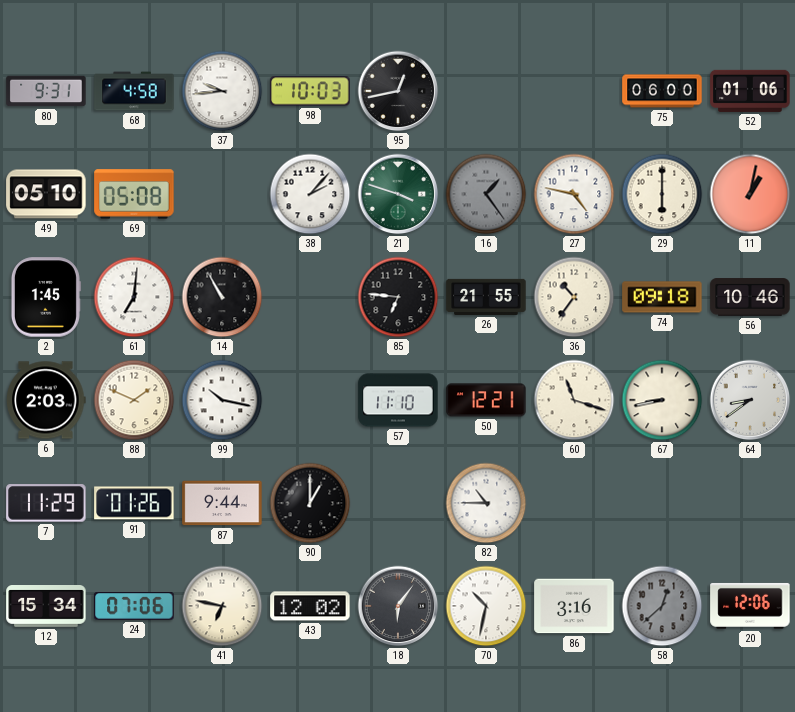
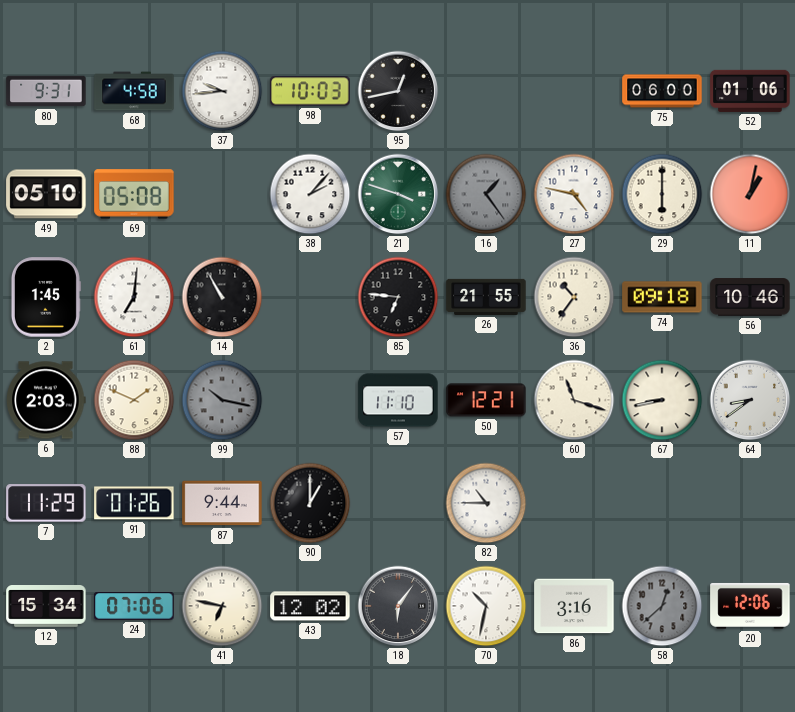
99 dial: white -> grey
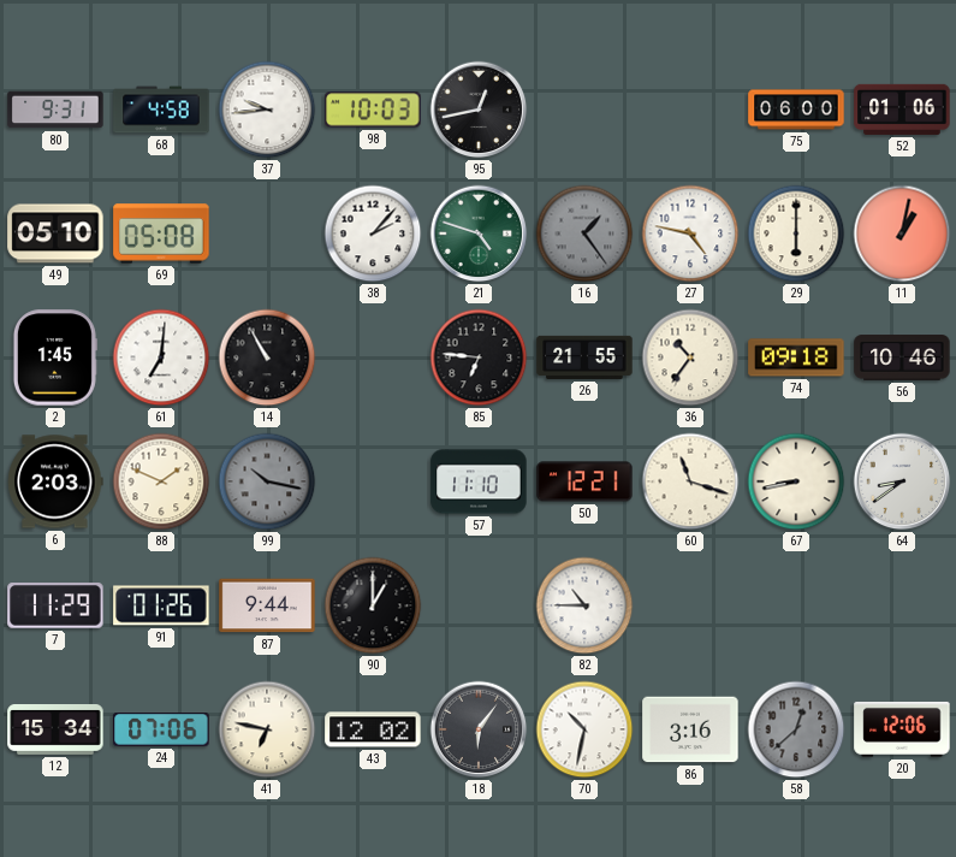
21: 3:48 -> 4:48
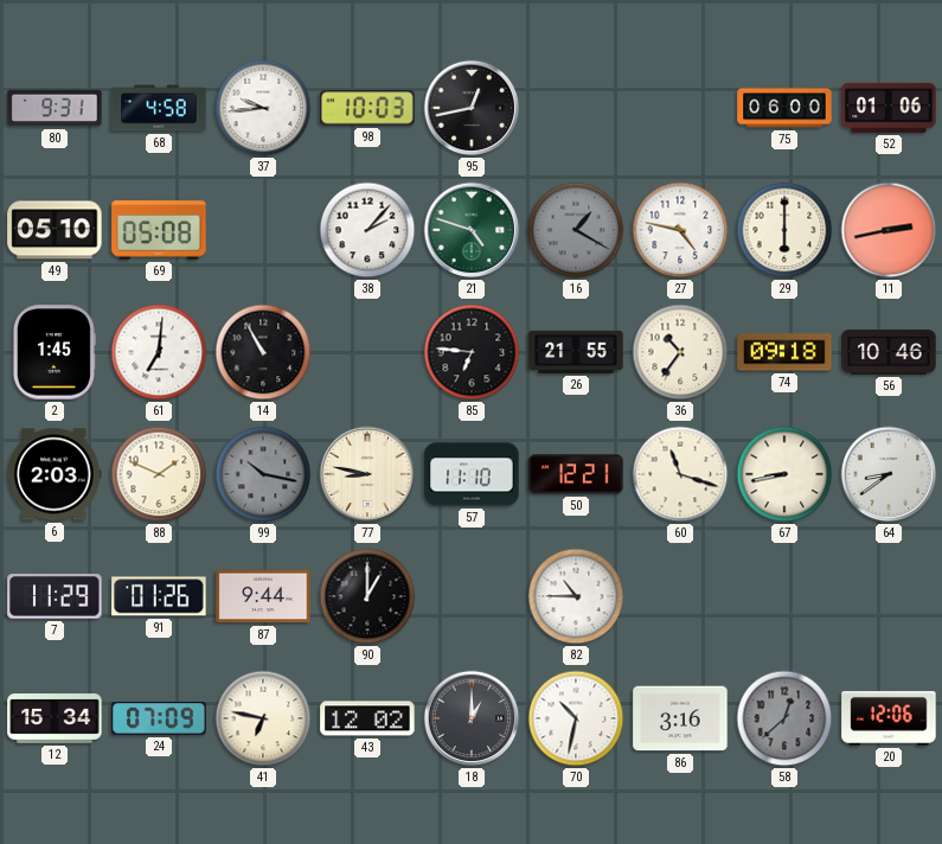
16: 1:24 -> 1:20
11: 1:02 -> 2:43
77: none -> 8:47
24: 07:06 -> 07:09
18: 6:06 -> 1:00
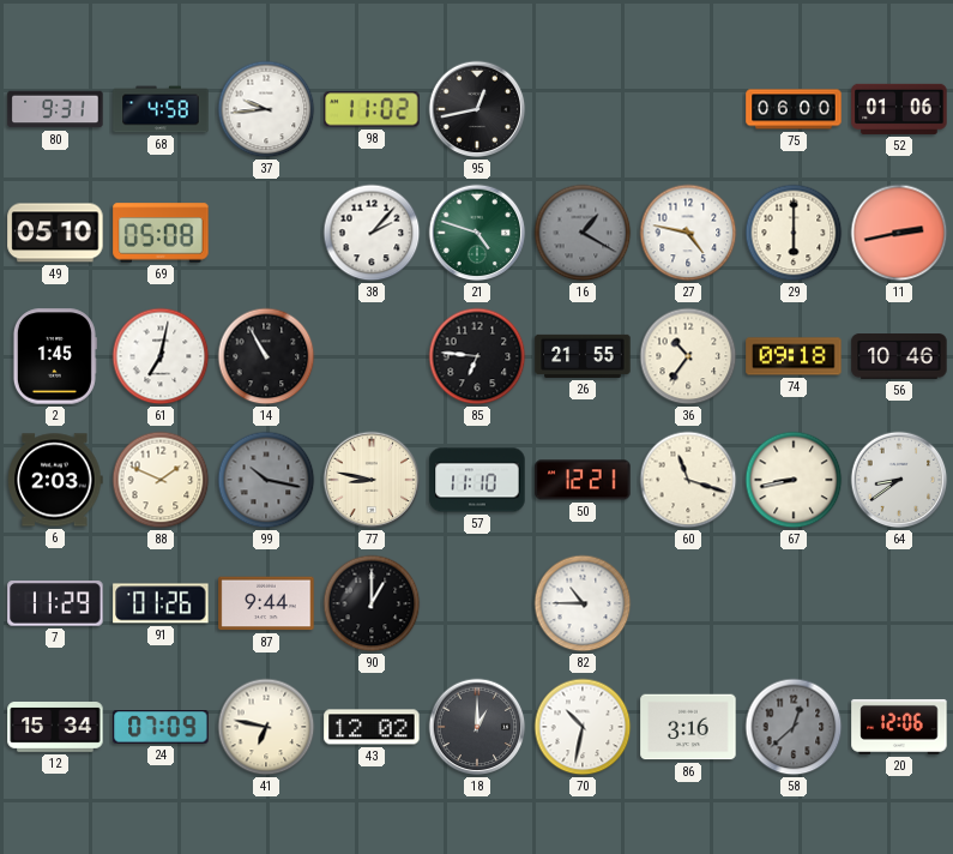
98: 10:03 -> 11:02
61: 7:01 -> 7:02
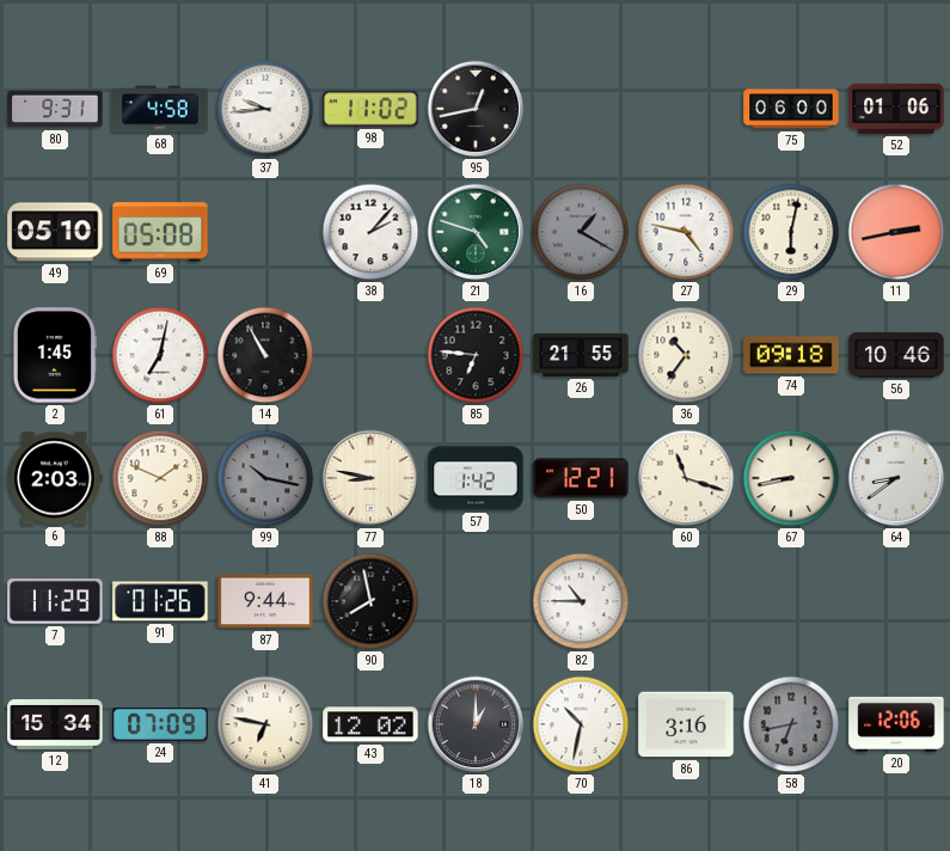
29: 6:00 -> 6:02
57: 11:10 -> 1:42
90: 1:00 -> 7:58
58: 12:38 -> 6:43
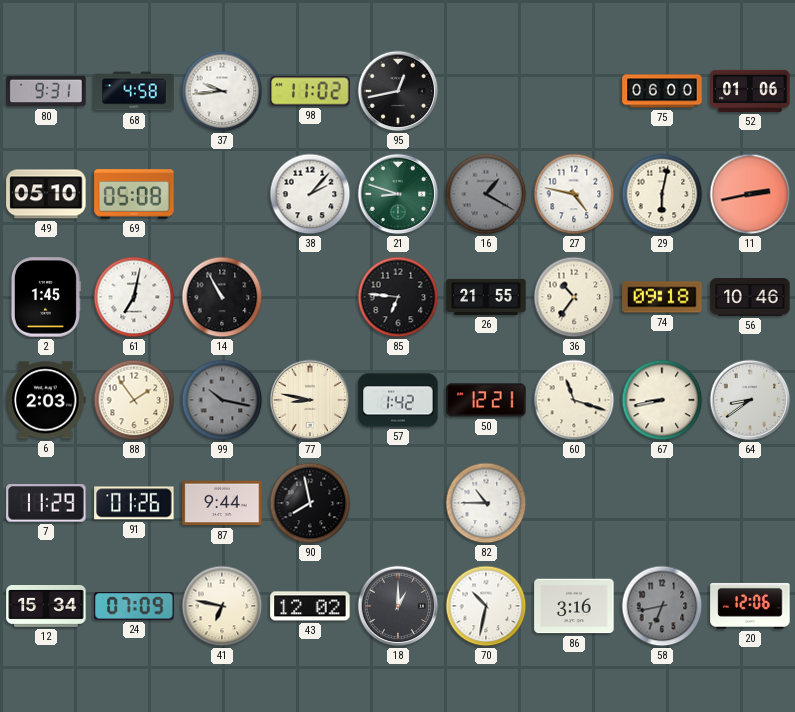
21: 4:48 -> 8:48
88: 1:49 -> 1:54
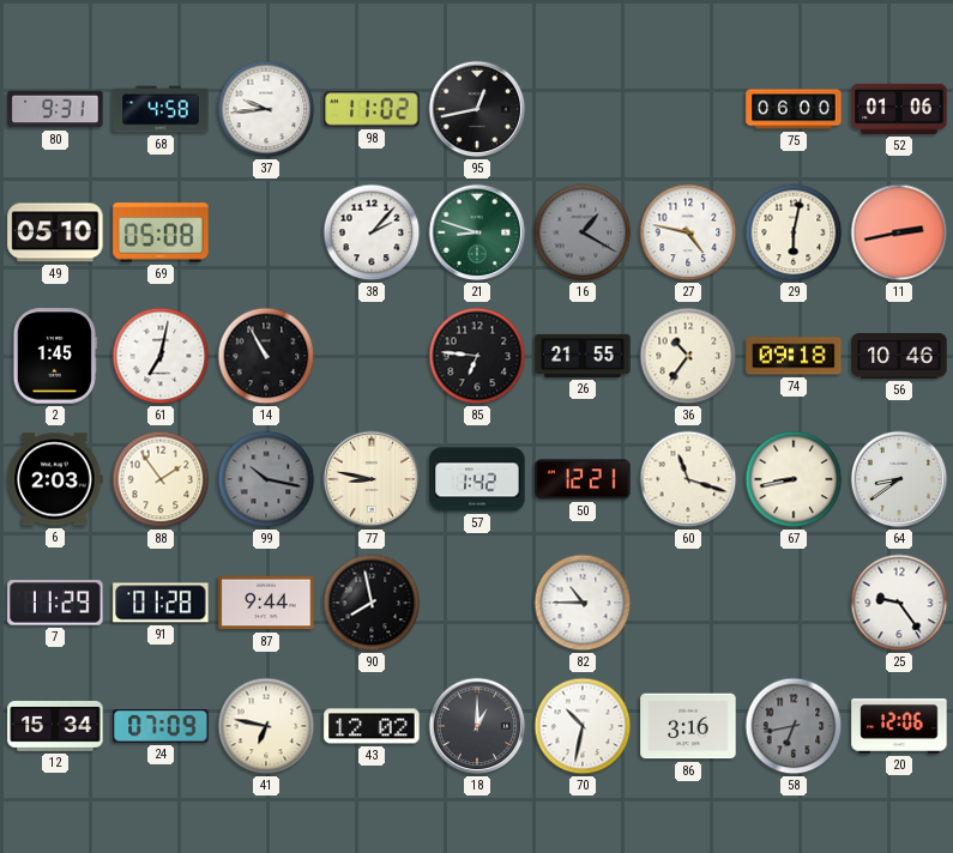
91: 01:26 -> 01:28
25: none -> 9:24
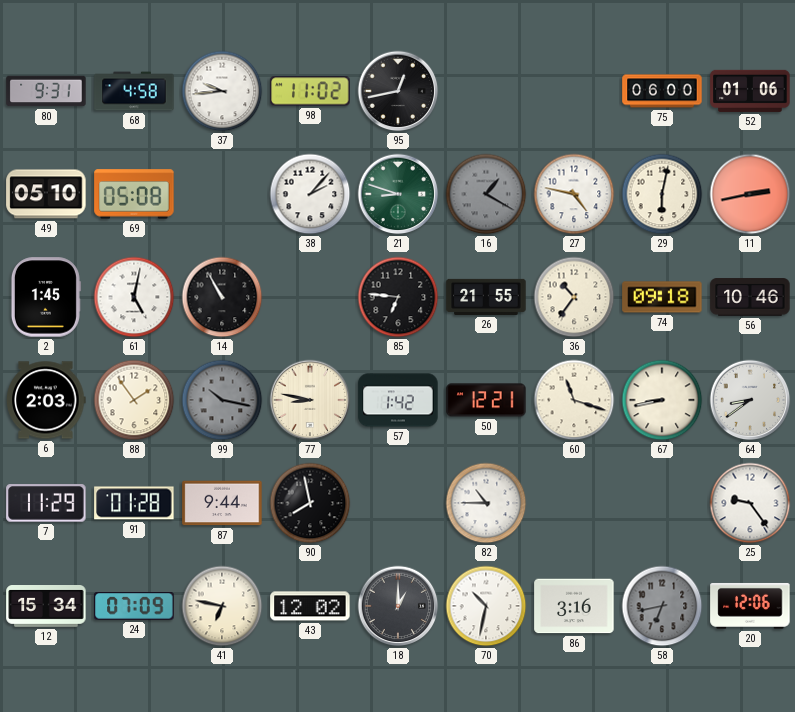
61: 7:02 -> 5:02
